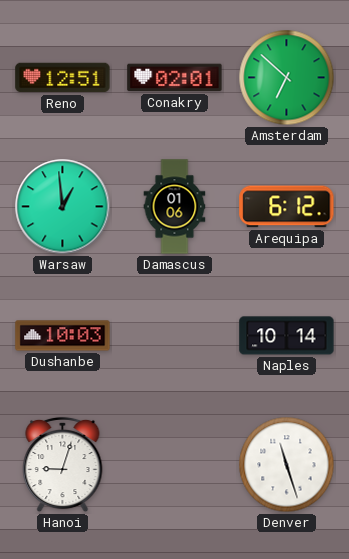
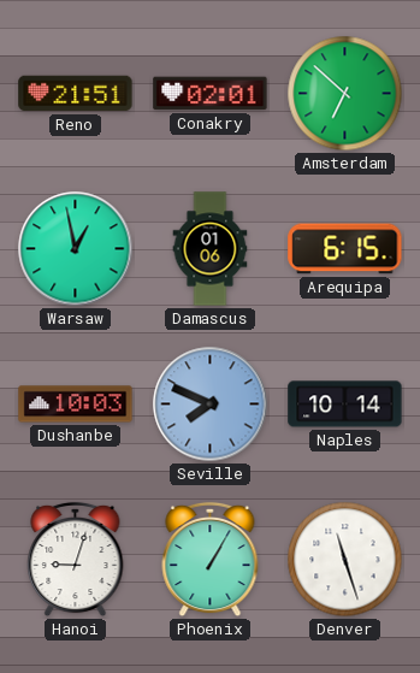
Reno: 12:51 -> 21:51
Warsaw: 12:59 -> 12:58
Arequipa: 6:12 -> 6:15
Seville: none -> 7:49
Phoenix: none -> 1:05
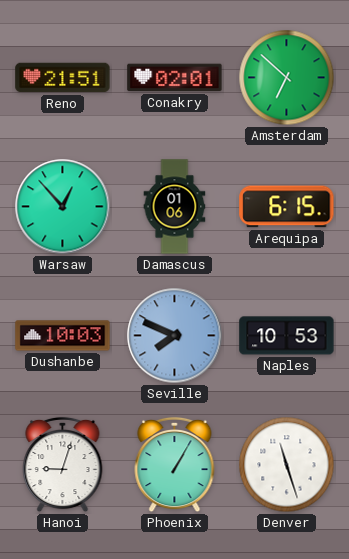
Warsaw: 12:58 -> 12:53
Naples: 10:14 -> 10:53
